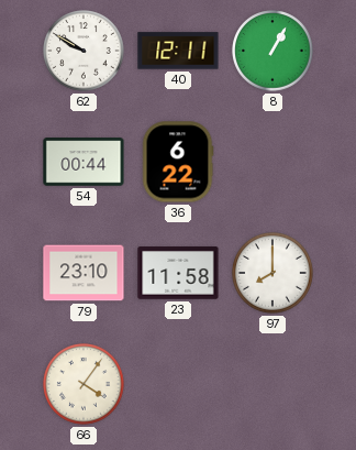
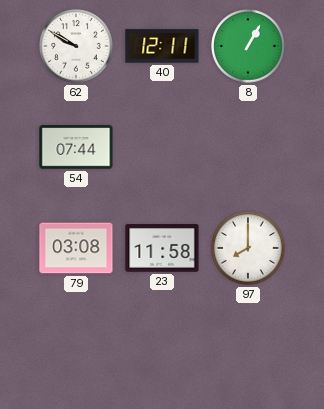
54: 00:44 -> 07:44
36: 6:22 -> none
79: 23:10 -> 03:08
66: 4:06 -> none
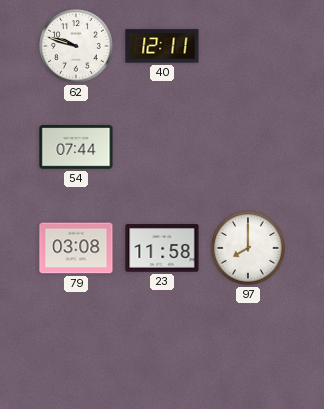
62: 9:50 -> 9:48
8: 1:05 -> none
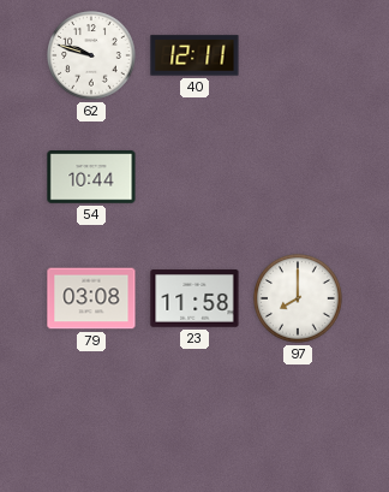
54: 07:44 -> 10:44
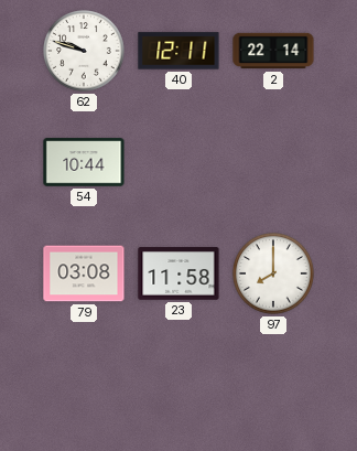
2: none -> 22:14
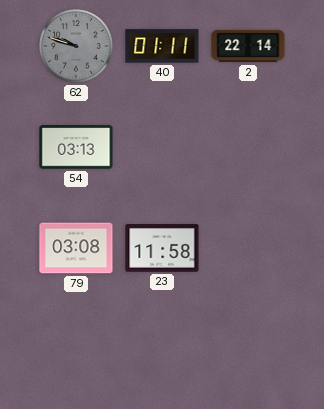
62 dial: white -> grey
40: 12:11 -> 01:11
54: 10:44 -> 03:13
97: 8:00 -> none
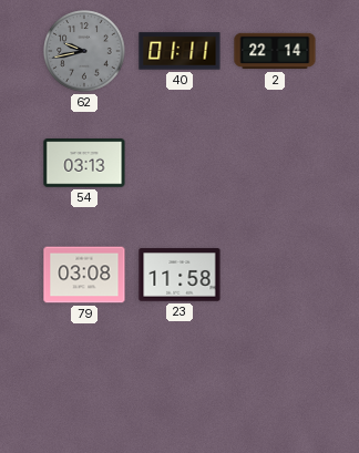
62: 9:48 -> 9:43
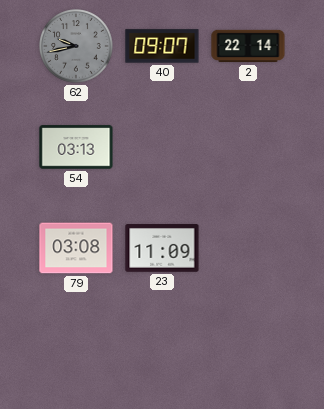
40: 01:11 -> 09:07
23: 11:58 -> 11:09
